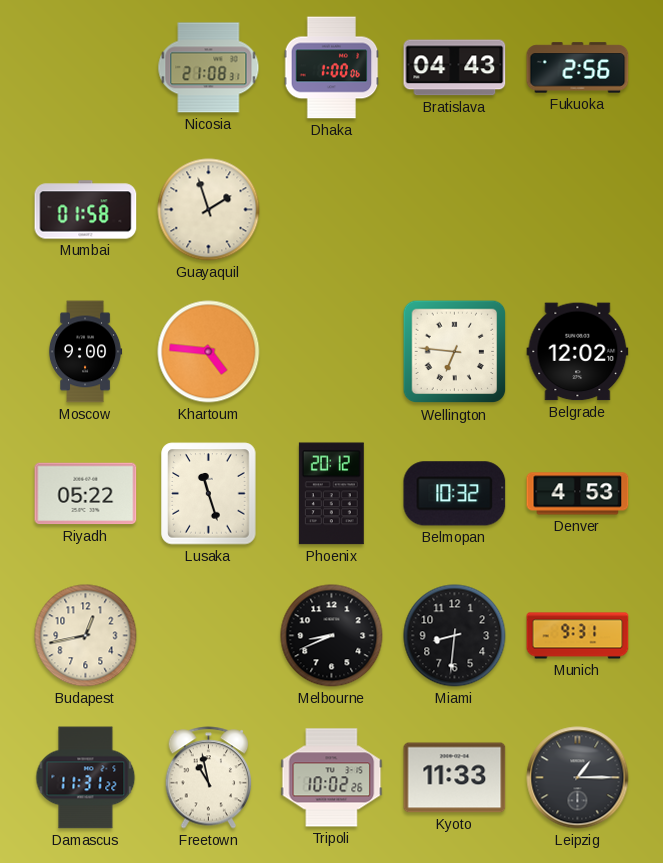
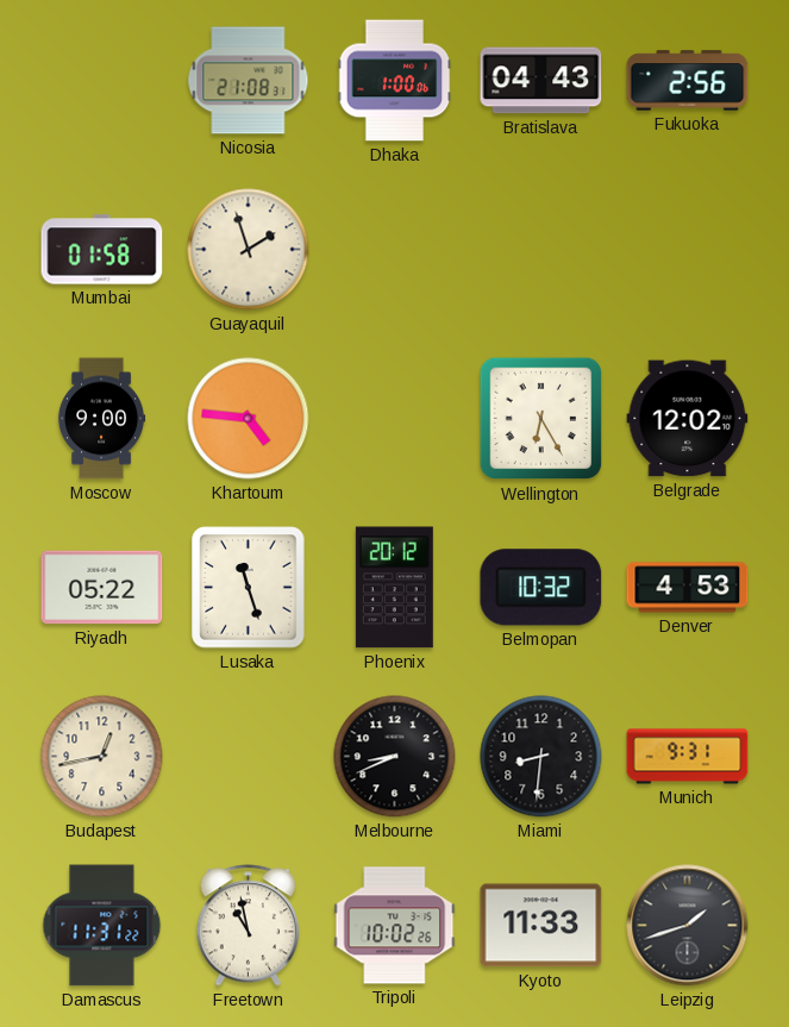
Wellington: 6:46 -> 6:25
Leipzig: 1:15 -> 1:42
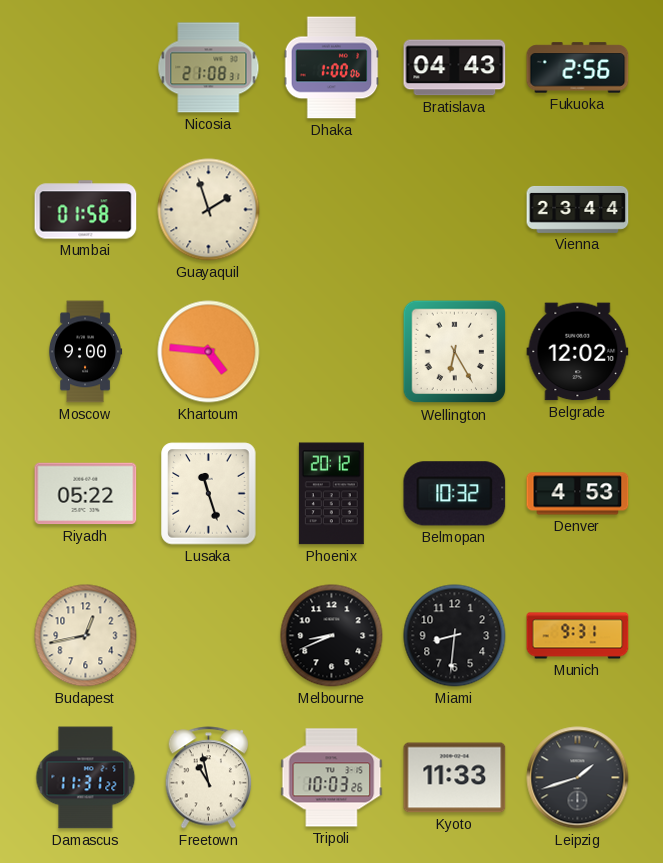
Vienna: none -> 23:44
Tripoli: 10:02 -> 10:03
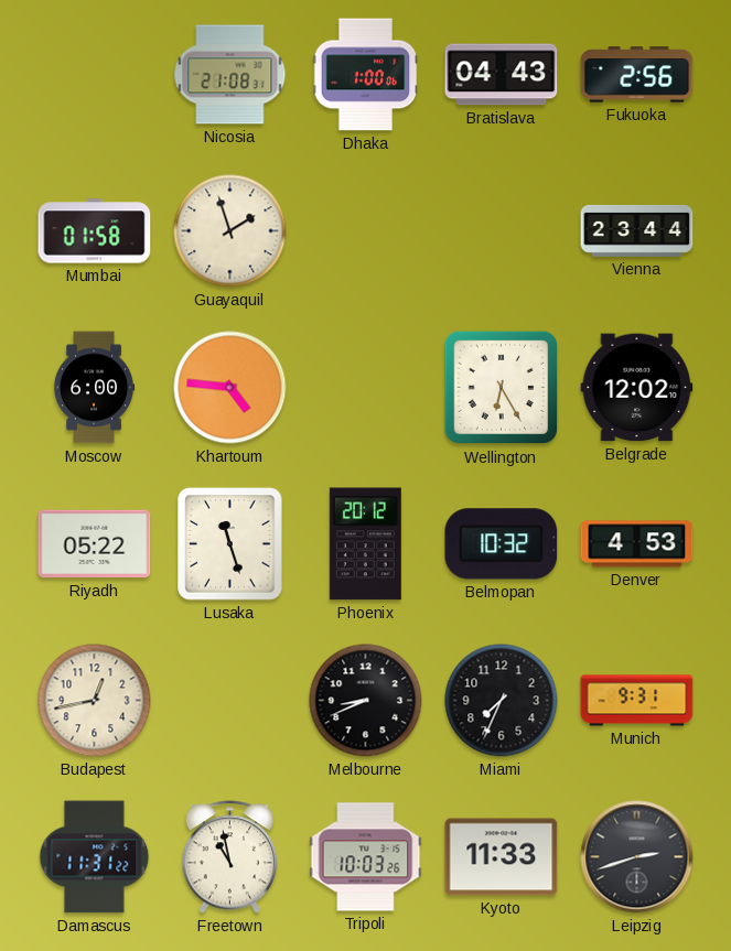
Moscow: 9:00 -> 6:00
Miami: 8:31 -> 7:34
Leipzig: 1:42 -> 2:42
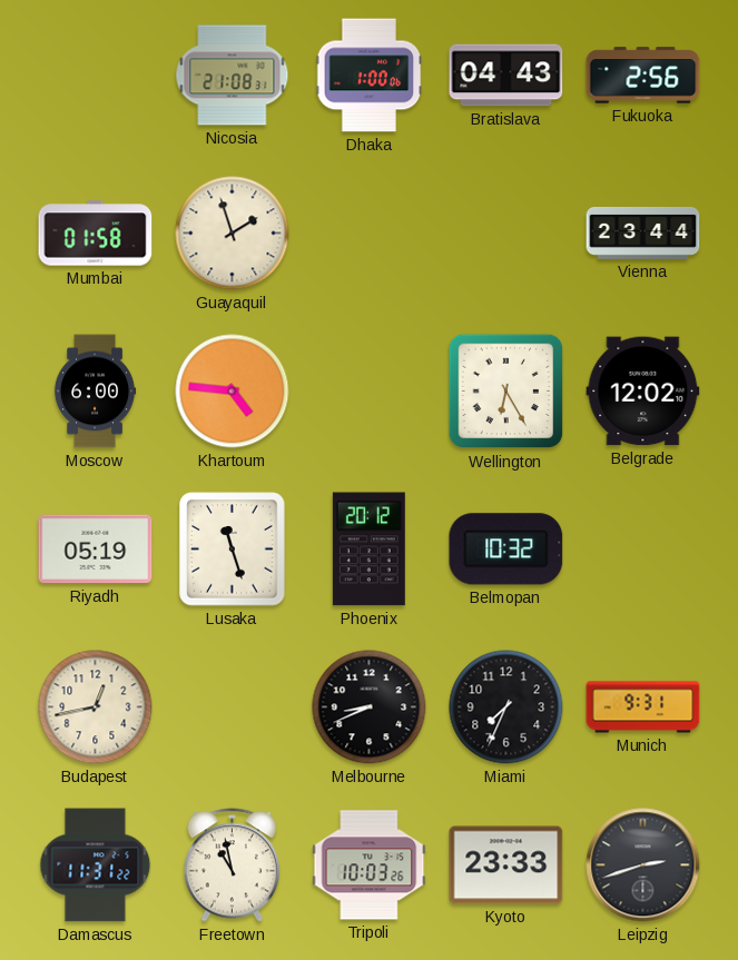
Riyadh: 05:22 -> 05:19
Denver: 4:53 -> none
Kyoto: 11:33 -> 23:33
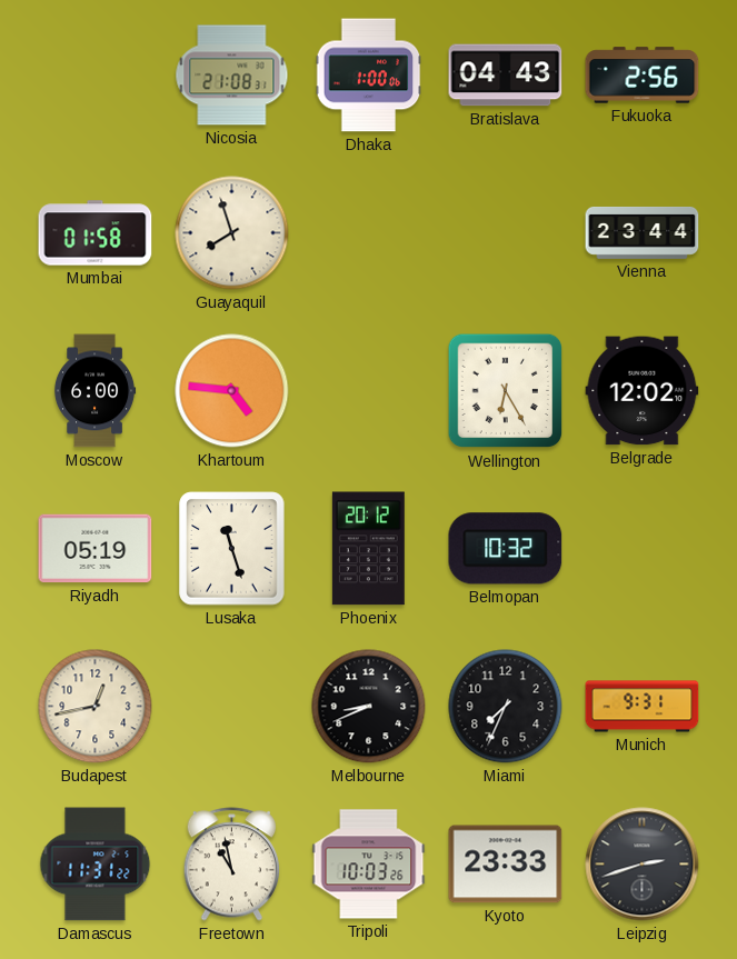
Guayaquil: 1:57 -> 7:57
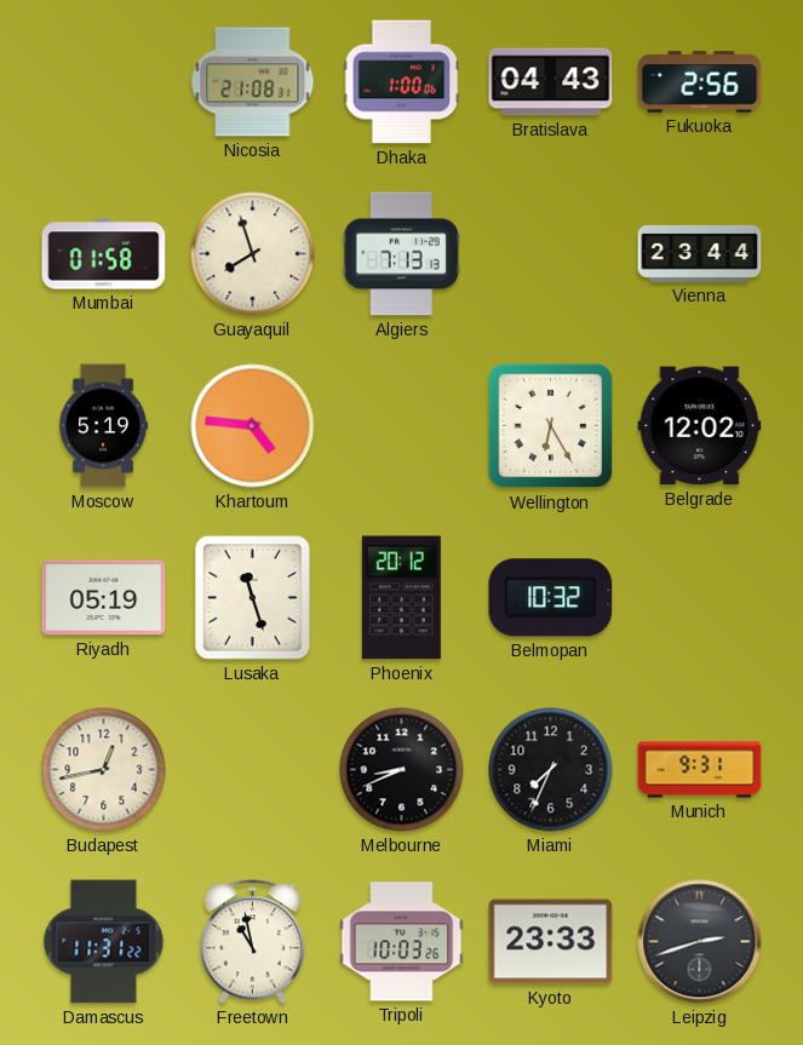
Algiers: none -> 7:13
Moscow: 6:00 -> 5:19
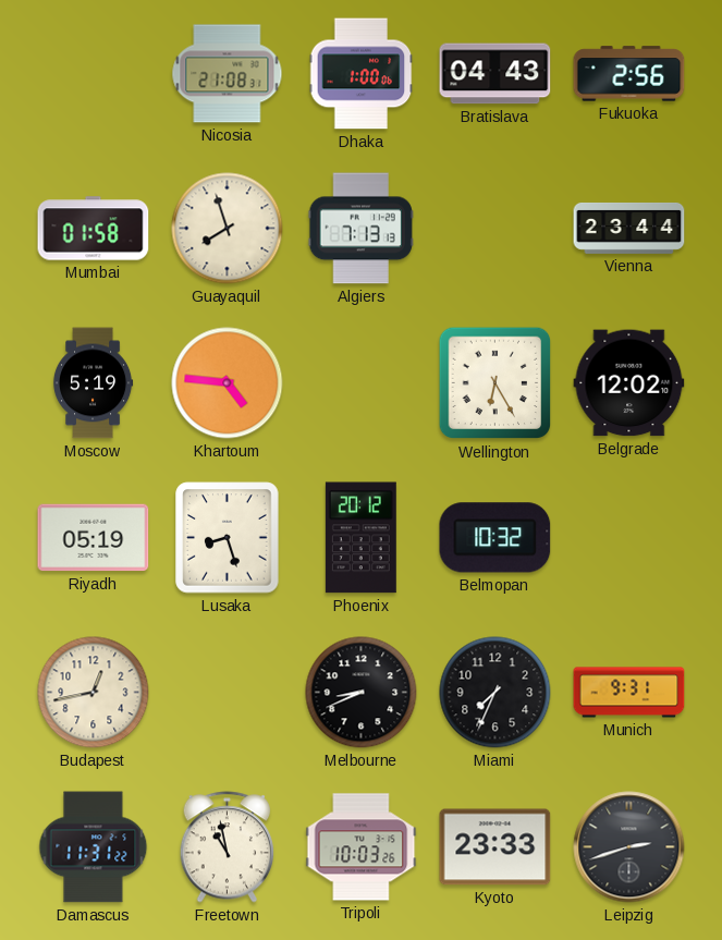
Lusaka: 11:27 -> 8:27
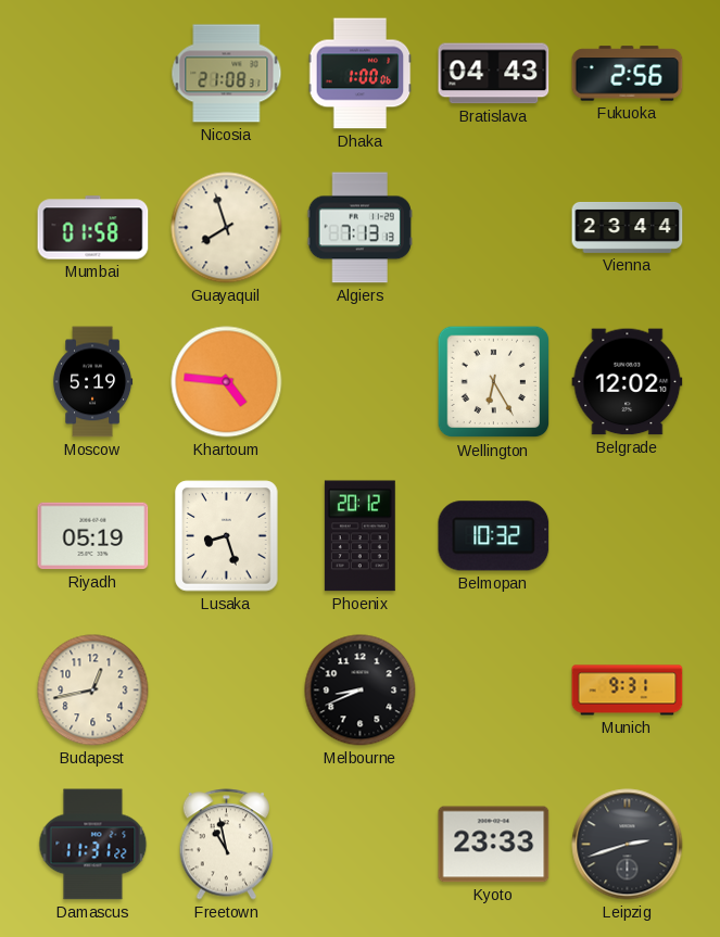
Miami: 7:34 -> none
Tripoli: 10:03 -> none
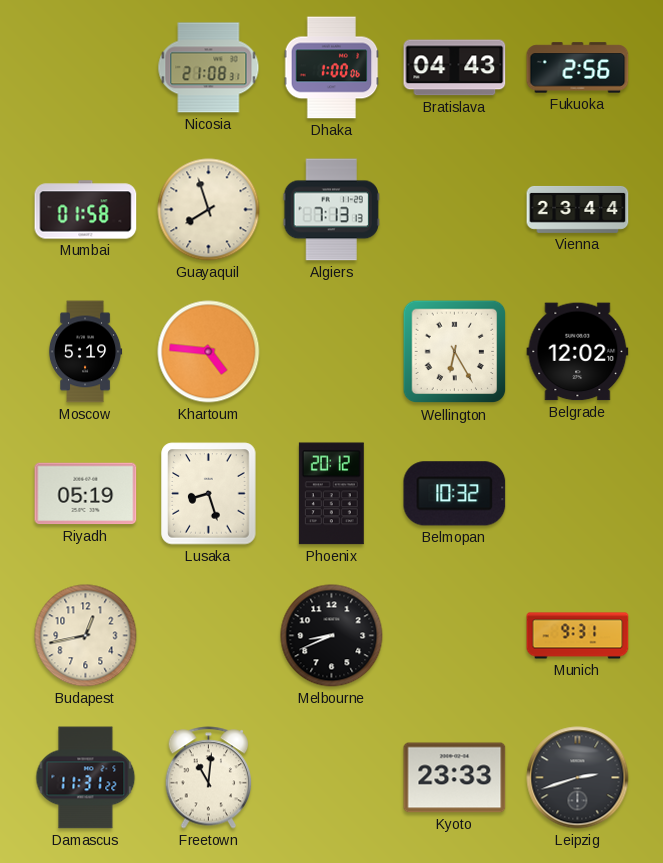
Freetown: 10:58 -> 11:01
